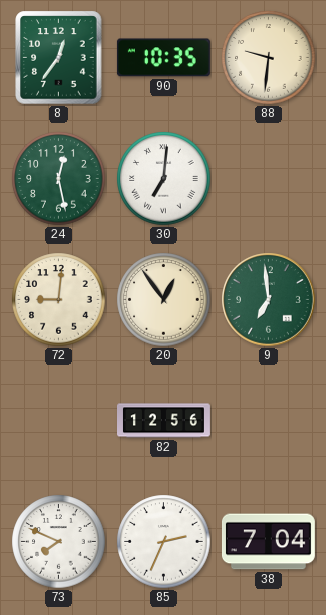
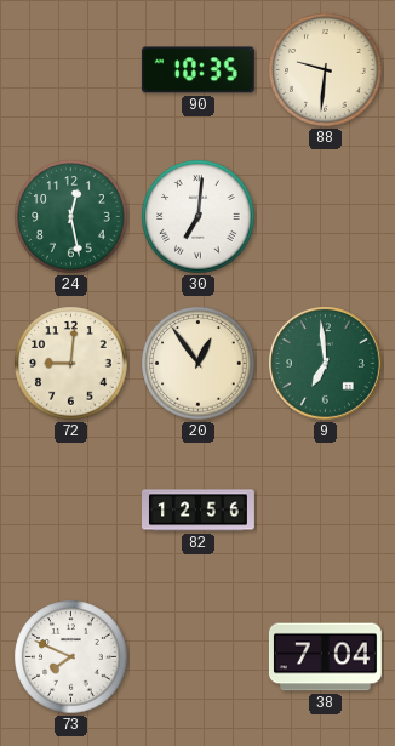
8: 12:36 -> none
85: 2:34 -> none
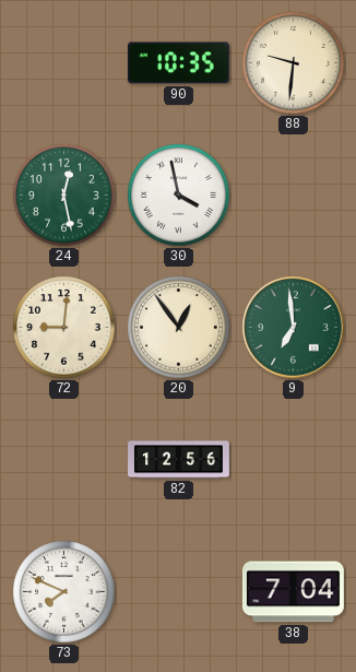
30: 7:01 -> 3:58
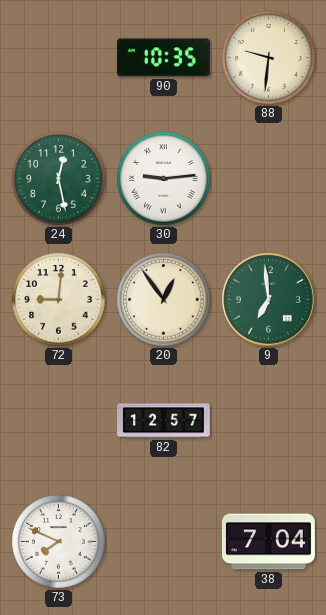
30: 3:58 -> 9:14
82: 12:56 -> 12:57
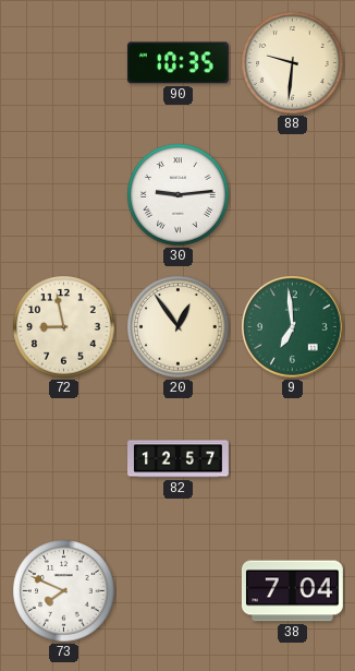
24: 12:28 -> none
72: 9:01 -> 8:58
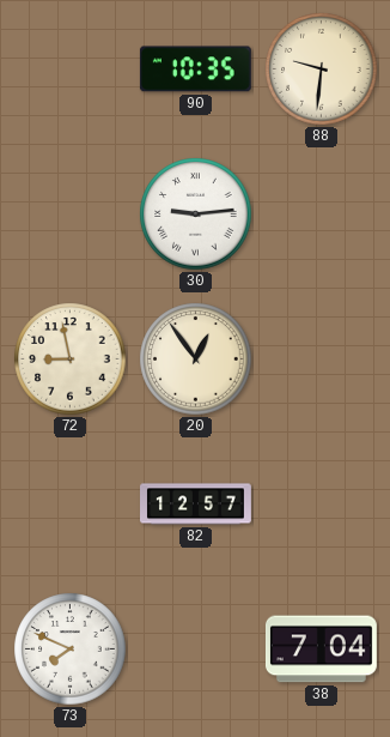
9: 6:59 -> none
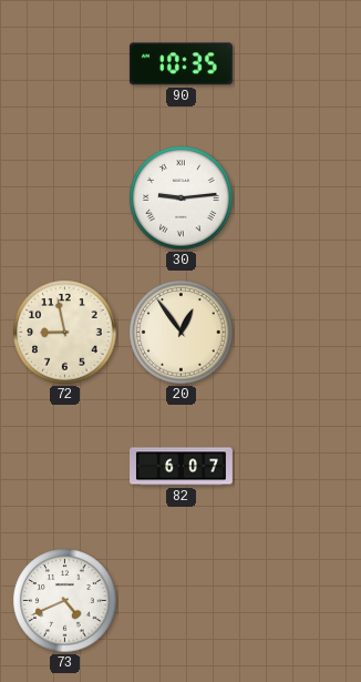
88: 9:31 -> none
82: 12:57 -> 6:07
73: 7:49 -> 4:41
38: 7:04 -> none
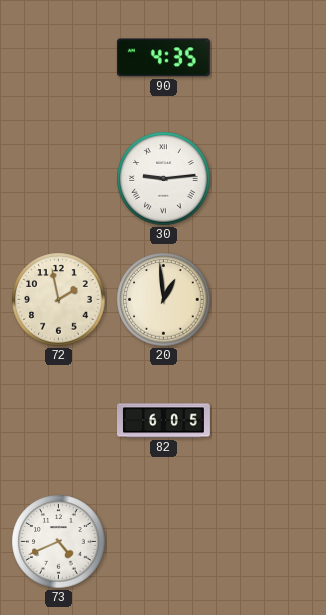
90: 10:35 -> 4:35
72: 8:58 -> 1:58
20: 12:54 -> 12:59
82: 6:07 -> 6:05
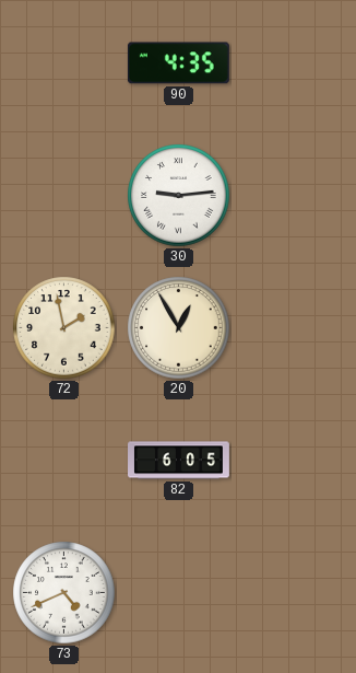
20: 12:59 -> 12:55
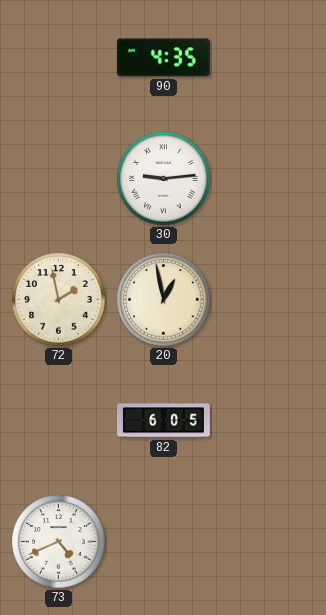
20: 12:55 -> 12:58
